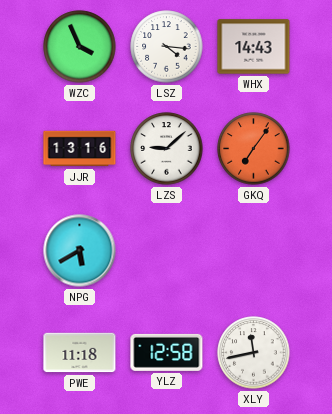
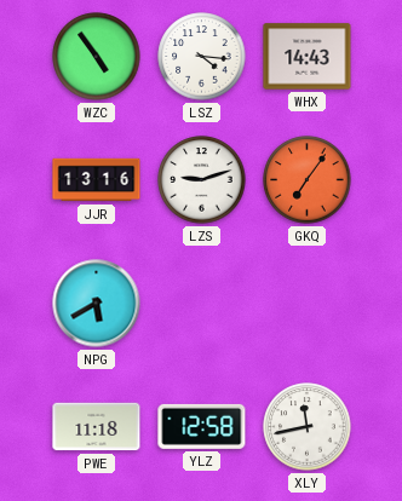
WZC: 3:56 -> 4:54
LZS: 9:08 -> 9:12
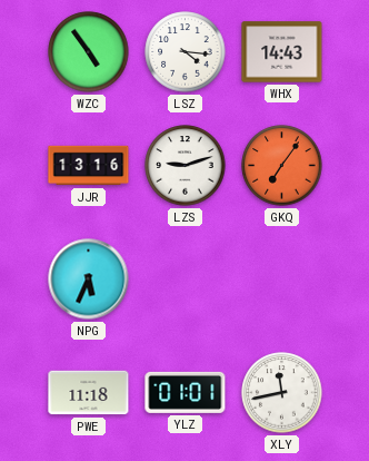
NPG: 5:40 -> 5:34
YLZ: 12:58 -> 01:01
